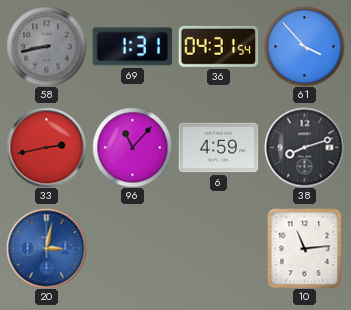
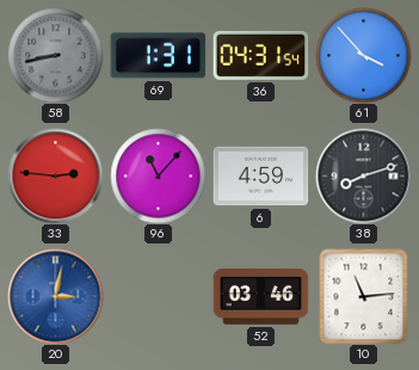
33: 2:43 -> 2:46
52: none -> 03:46
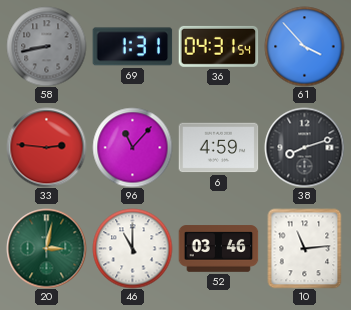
20 dial: blue -> green
46: none -> 11:00
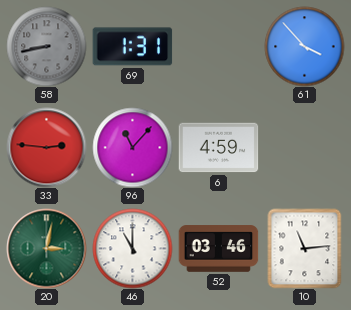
36: 04:31 -> none
38: 8:12 -> none
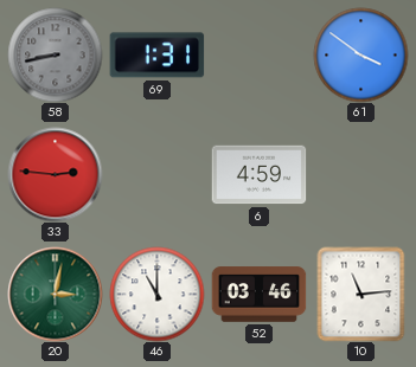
61: 3:53 -> 3:51
96: 11:07 -> none
